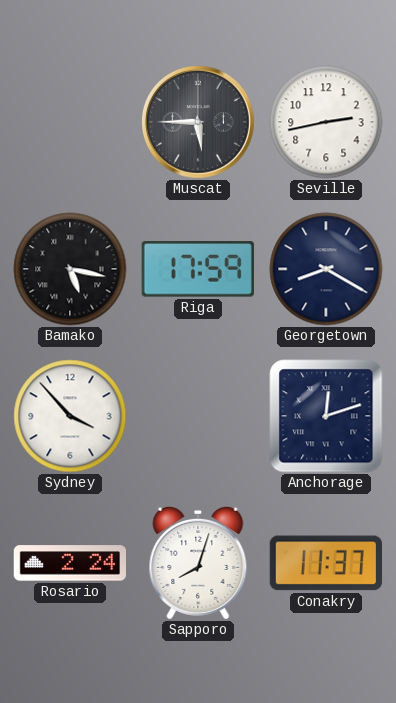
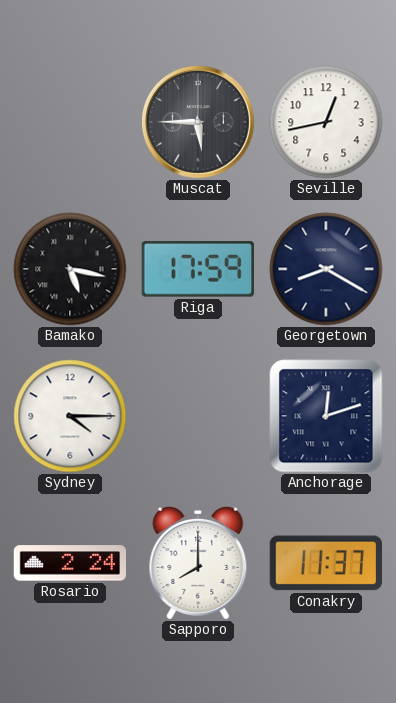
Seville: 2:43 -> 12:43
Sydney: 3:53 -> 4:15
Sapporo: 8:03 -> 8:00
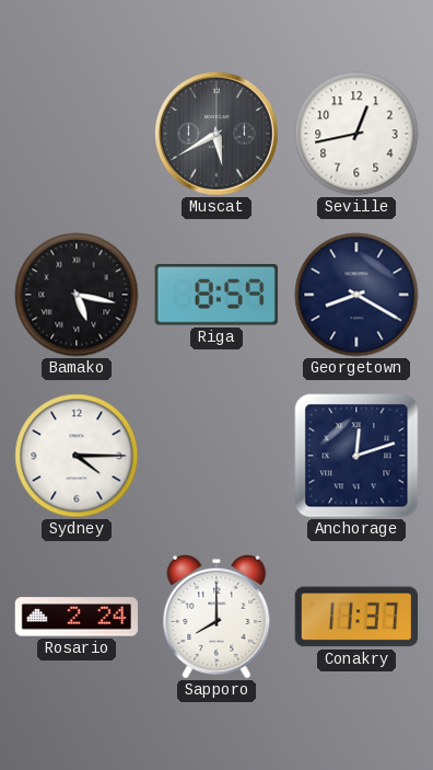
Muscat: 5:45 -> 5:40
Riga: 17:59 -> 8:59
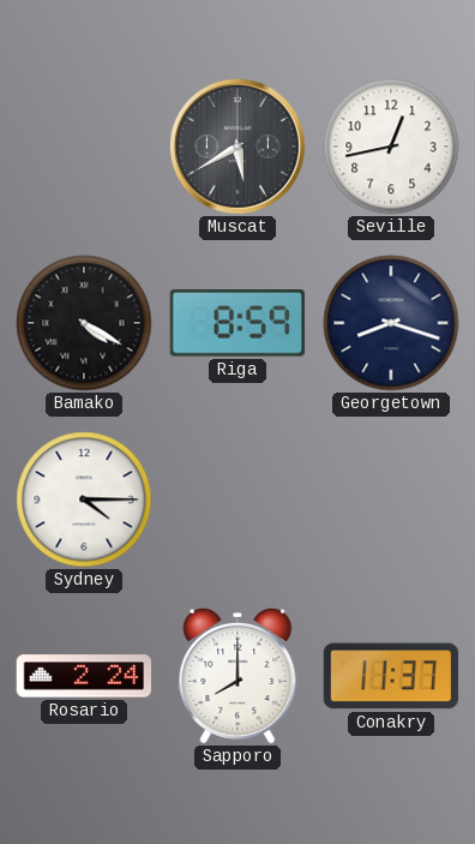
Bamako: 5:17 -> 4:20
Georgetown: 8:20 -> 8:18
Anchorage: 12:12 -> none
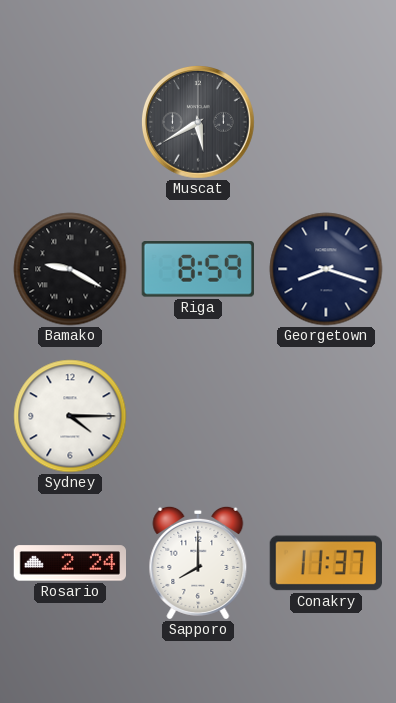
Seville: 12:43 -> none
Bamako: 4:20 -> 9:20
